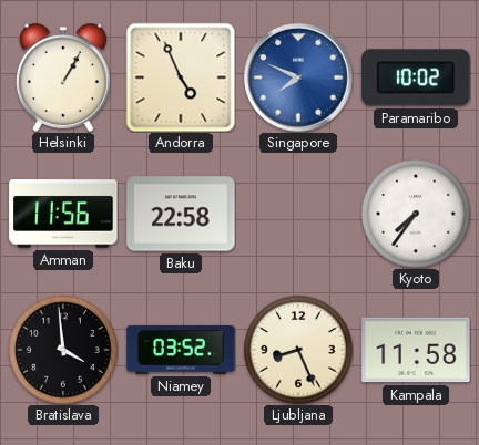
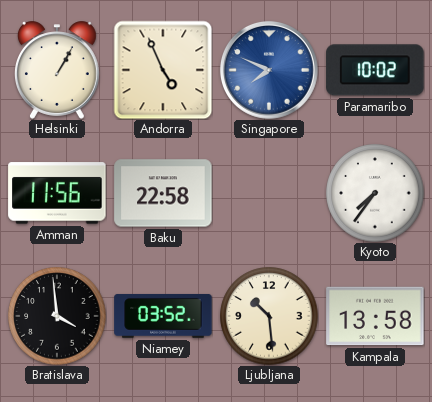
Ljubljana: 8:26 -> 10:29
Kampala: 11:58 -> 13:58
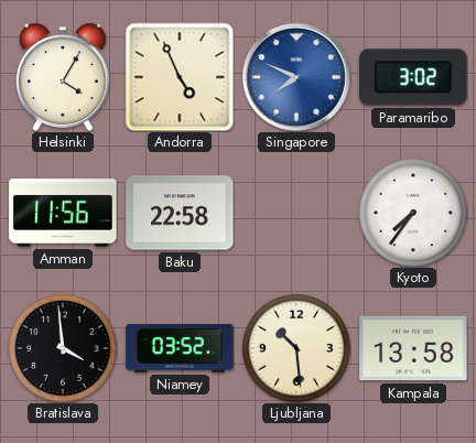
Helsinki: 1:05 -> 4:05
Paramaribo: 10:02 -> 3:02
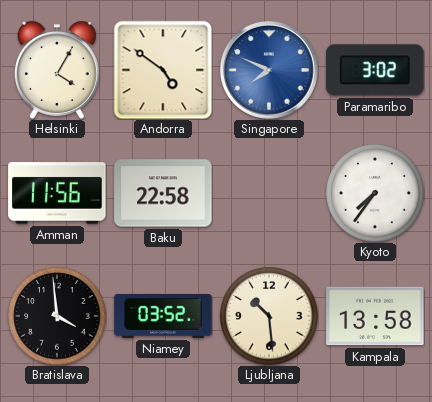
Andorra: 4:56 -> 4:51
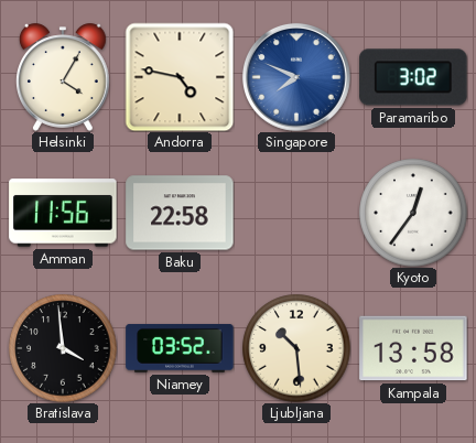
Andorra: 4:51 -> 4:47
Kyoto: 7:36 -> 12:36
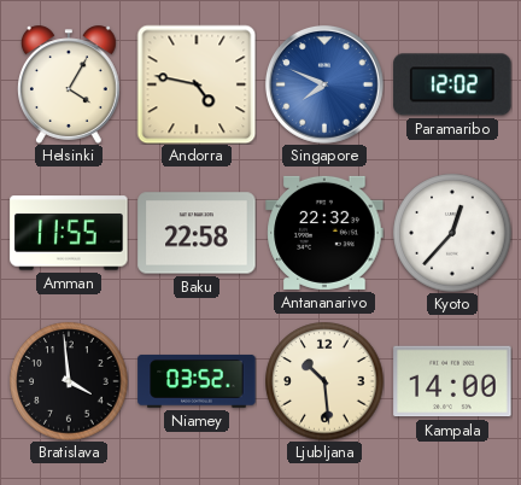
Paramaribo: 3:02 -> 12:02
Amman: 11:56 -> 11:55
Antananarivo: none -> 22:32
Kyoto: 12:36 -> 12:37
Kampala: 13:58 -> 14:00
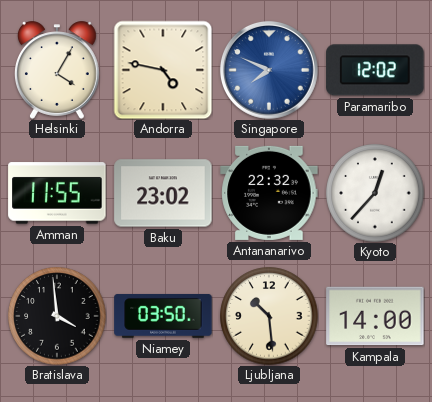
Baku: 22:58 -> 23:02
Niamey: 03:52 -> 03:50
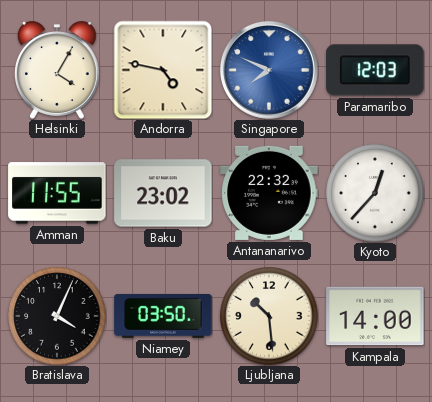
Paramaribo: 12:02 -> 12:03
Bratislava: 3:59 -> 4:04
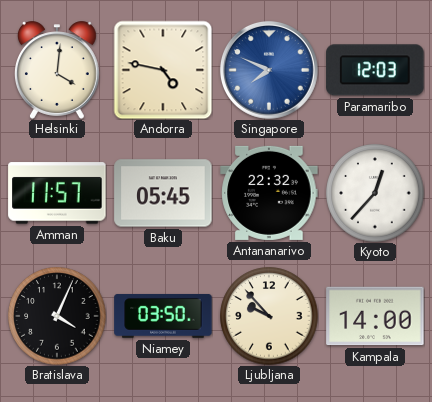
Helsinki: 4:05 -> 4:01
Amman: 11:55 -> 11:57
Baku: 23:02 -> 05:45
Ljubljana: 10:29 -> 9:53
